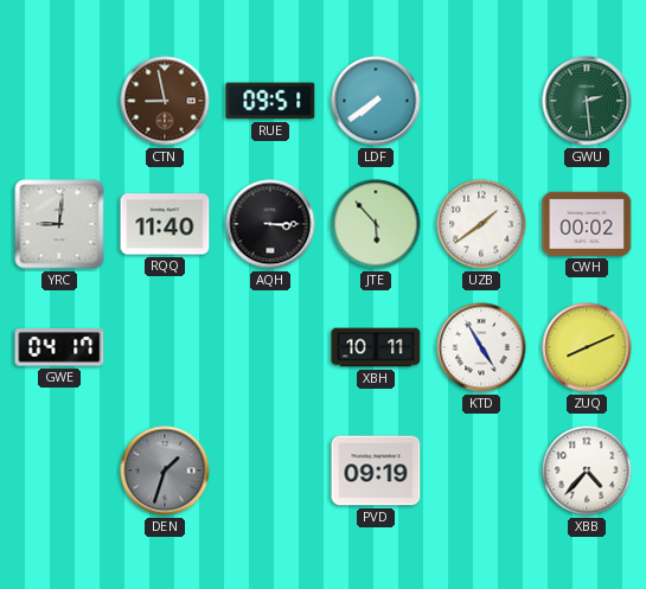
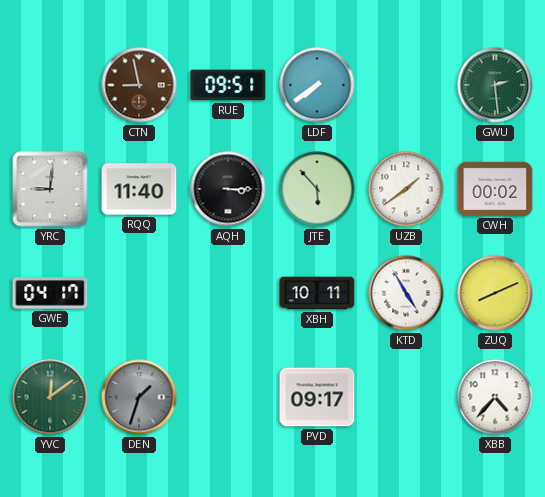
YVC: none -> 12:09
PVD: 09:19 -> 09:17
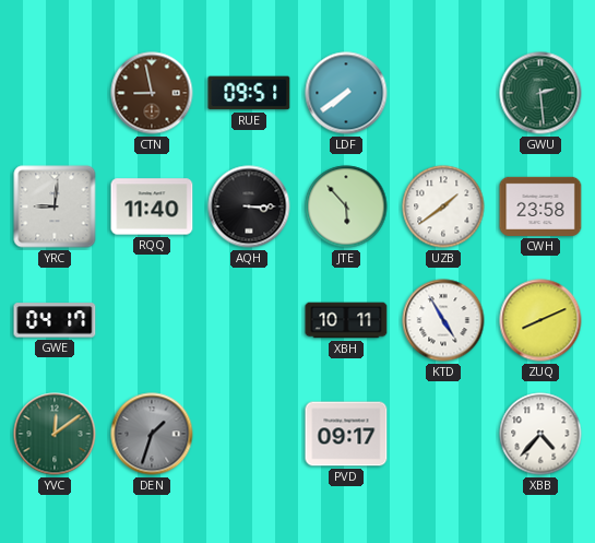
CWH: 00:02 -> 23:58
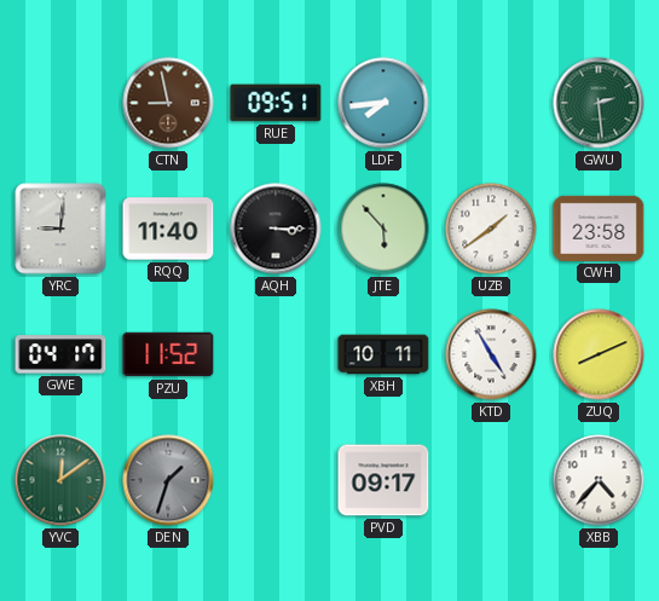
LDF: 7:39 -> 7:44
PZU: none -> 11:52
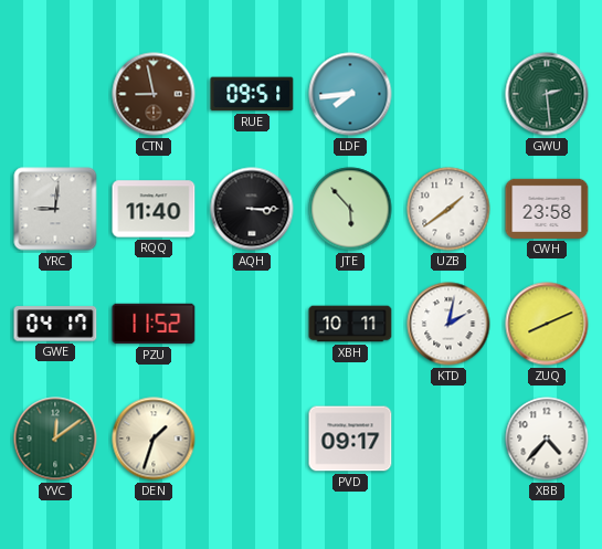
KTD: 4:55 -> 2:02
DEN dial: grey -> cream
